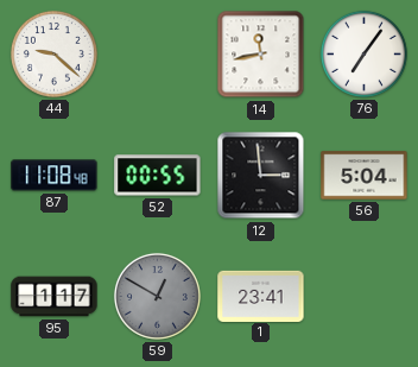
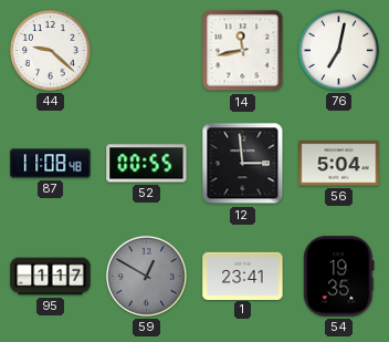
76: 7:06 -> 7:02
54: none -> 19:35
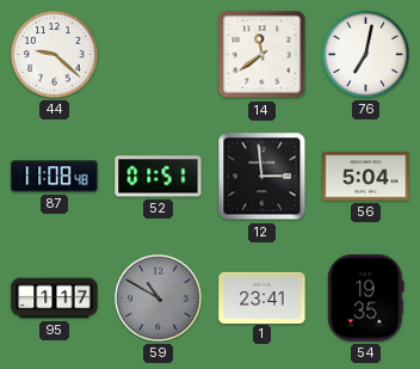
14: 11:43 -> 11:39
52: 00:55 -> 01:51
59: 12:50 -> 10:50
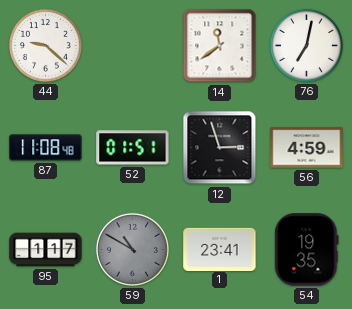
12: 2:59 -> 2:57
56: 5:04 -> 4:59
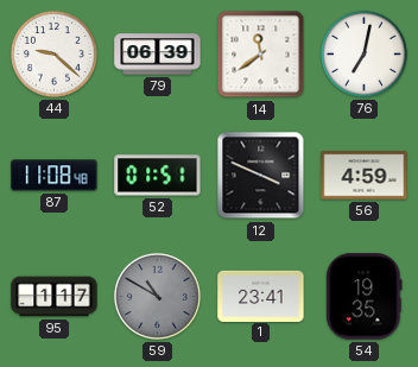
79: none -> 06:39
12: 2:57 -> 3:49
